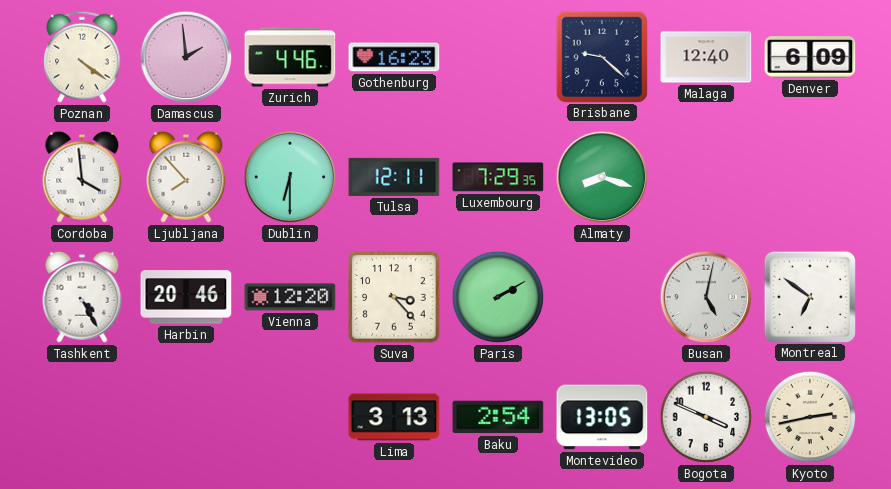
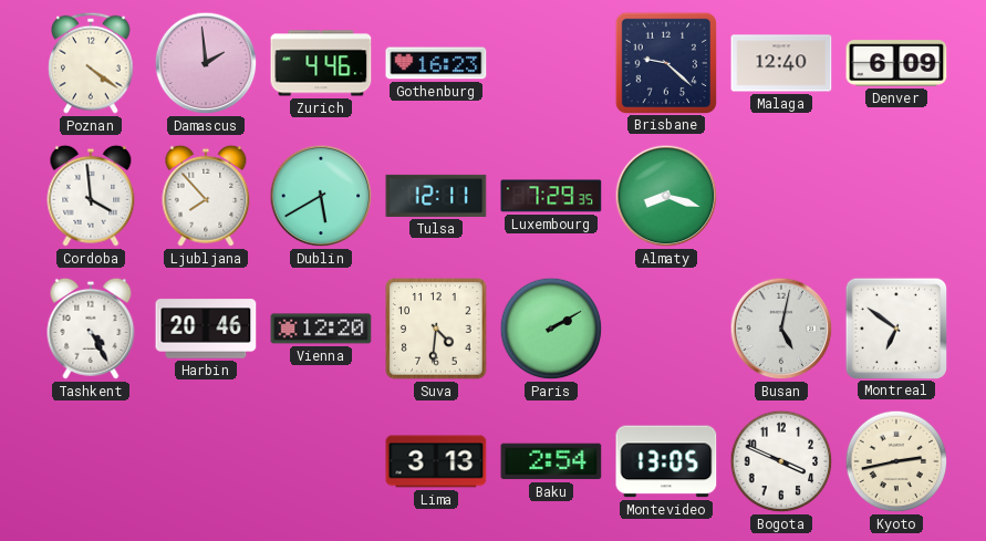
Dublin: 6:30 -> 5:40
Suva: 3:23 -> 4:31
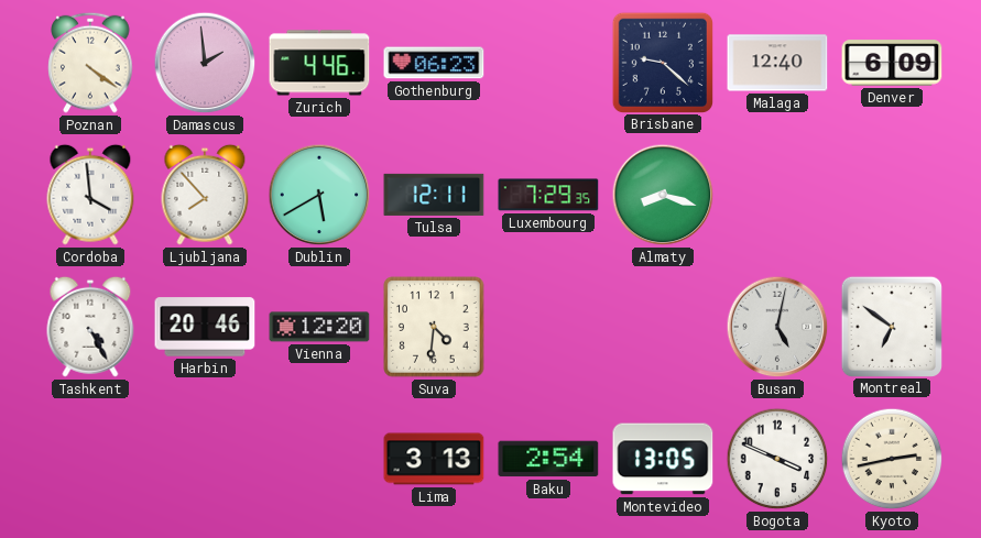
Gothenburg: 16:23 -> 06:23
Paris: 2:10 -> none
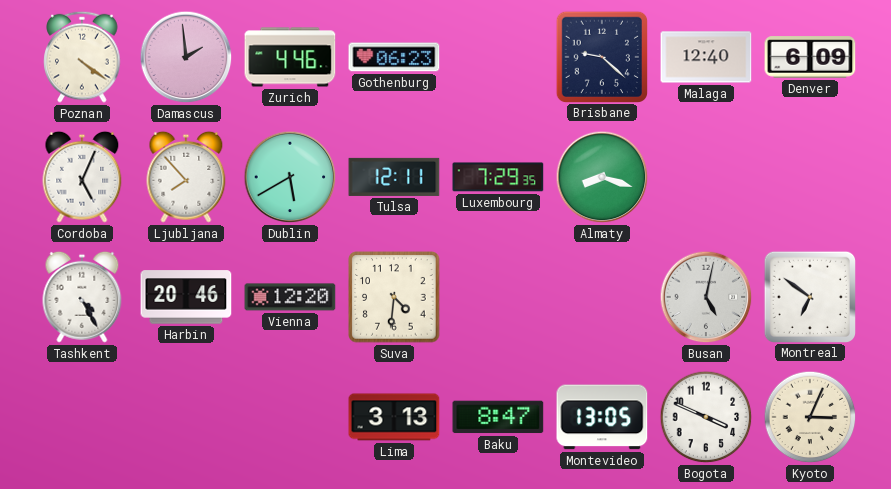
Cordoba: 3:59 -> 5:04
Baku: 2:54 -> 8:47
Kyoto: 2:43 -> 3:04
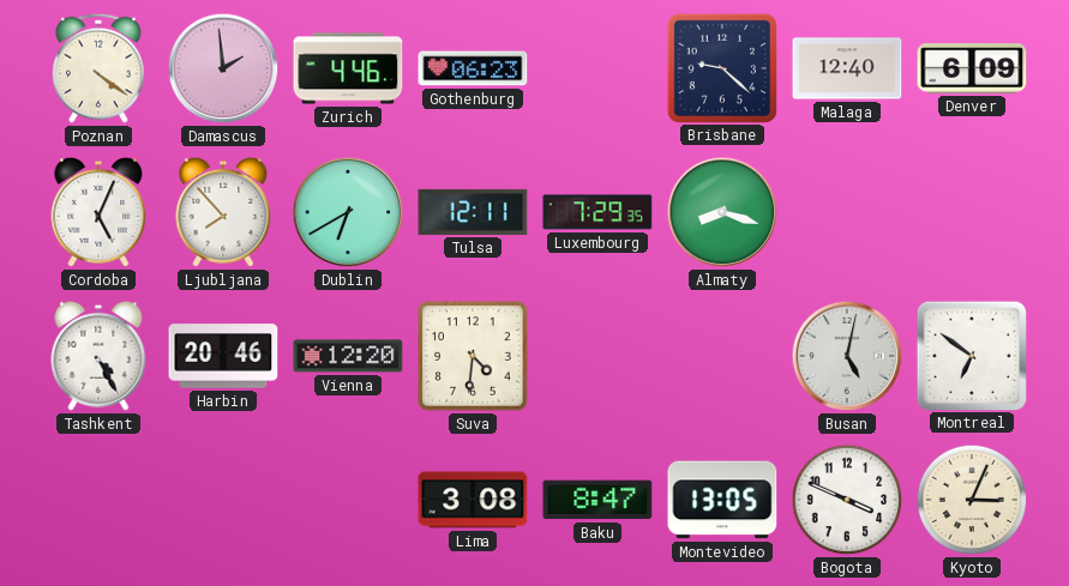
Dublin: 5:40 -> 6:40
Lima: 3:13 -> 3:08
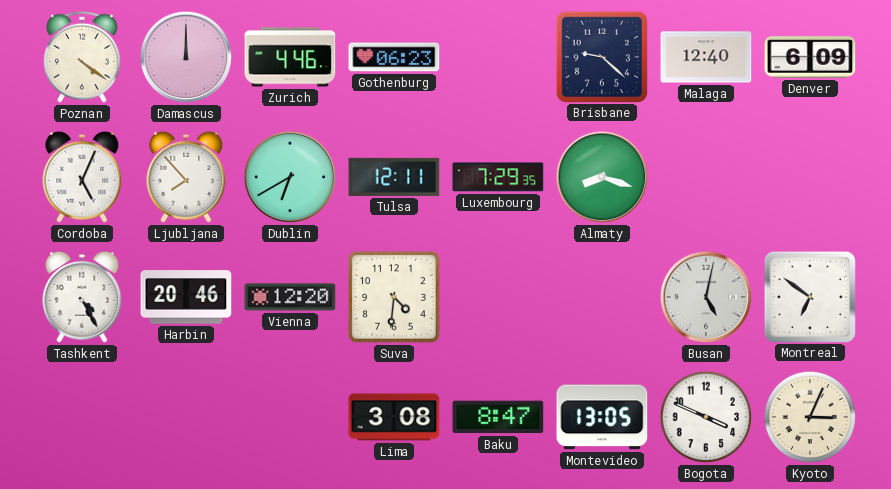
Damascus: 1:59 -> 12:00
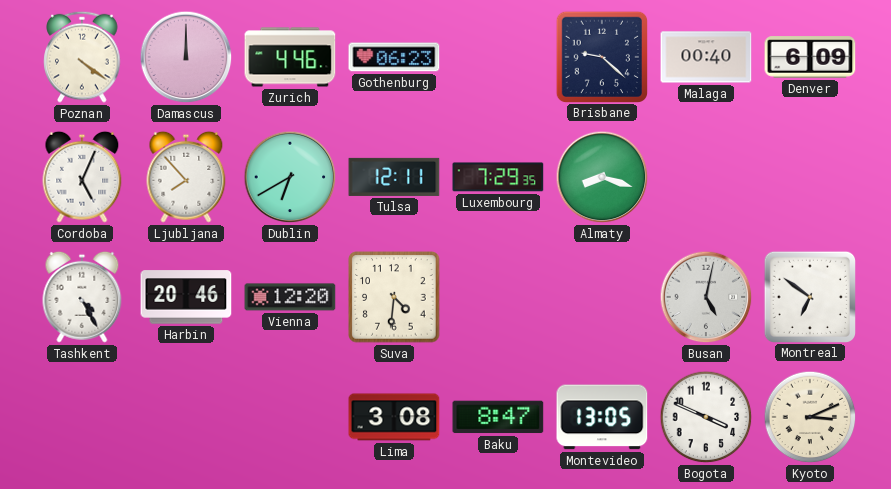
Malaga: 12:40 -> 00:40
Kyoto: 3:04 -> 3:11
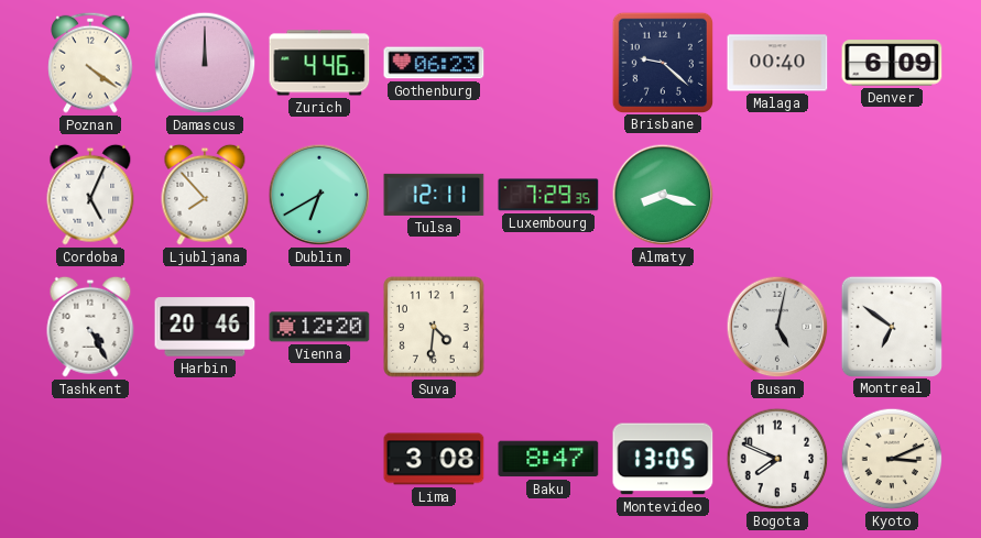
Bogota: 3:49 -> 7:49
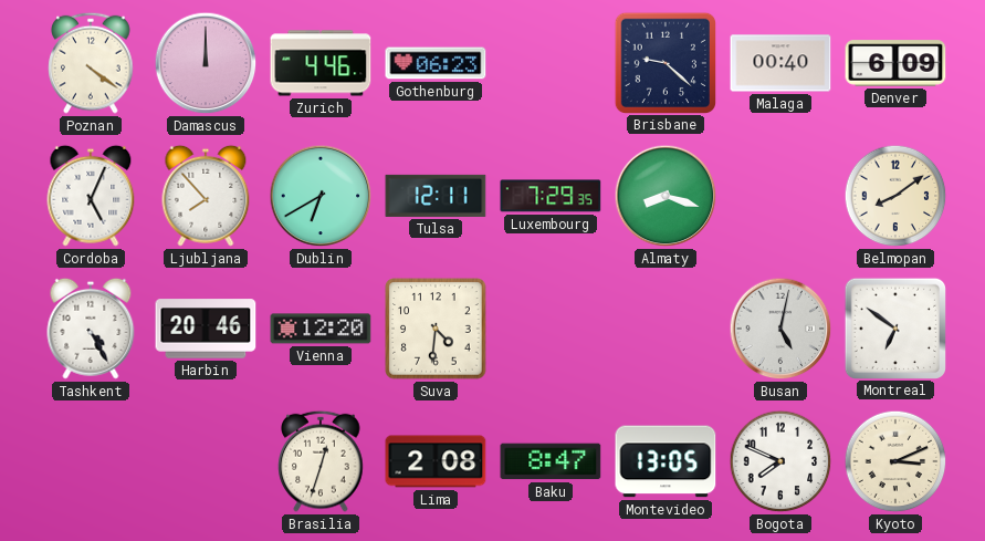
Belmopan: none -> 8:09
Brasilia: none -> 12:33
Lima: 3:08 -> 2:08
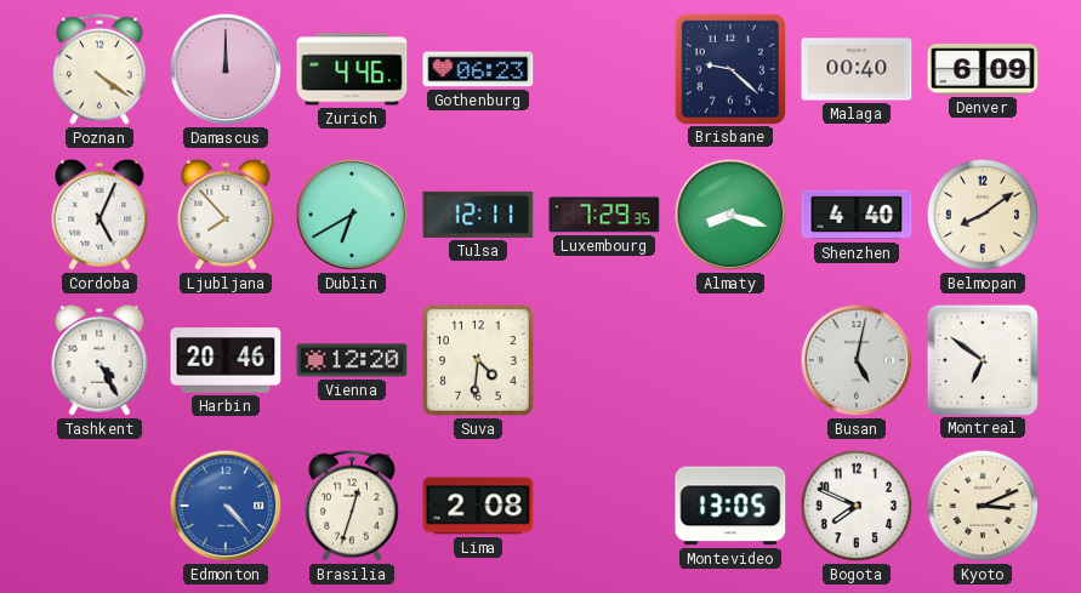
Shenzhen: none -> 4:40
Edmonton: none -> 4:23
Baku: 8:47 -> none
